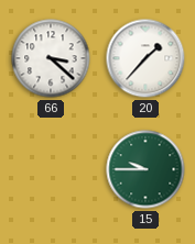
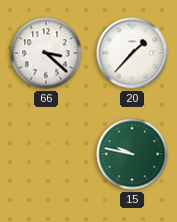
15: 9:45 -> 9:47
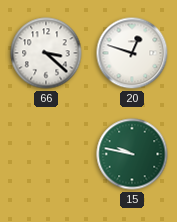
20: 1:37 -> 12:48
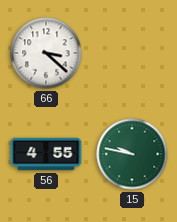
20: 12:48 -> none
56: none -> 4:55
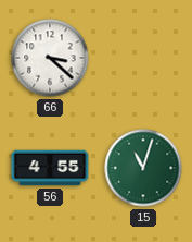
15: 9:47 -> 11:03
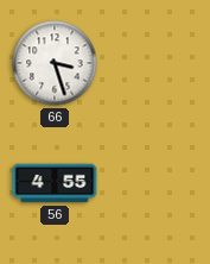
66: 3:22 -> 3:27
15: 11:03 -> none
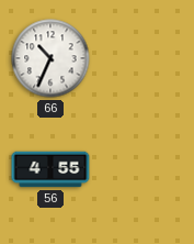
66: 3:27 -> 10:34
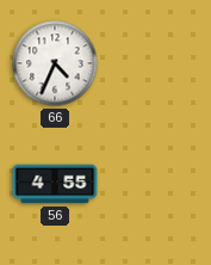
66: 10:34 -> 4:34
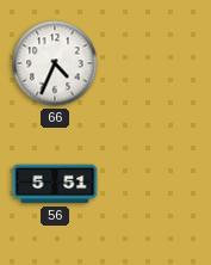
56: 4:55 -> 5:51
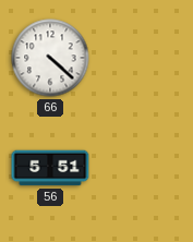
66: 4:34 -> 4:22
